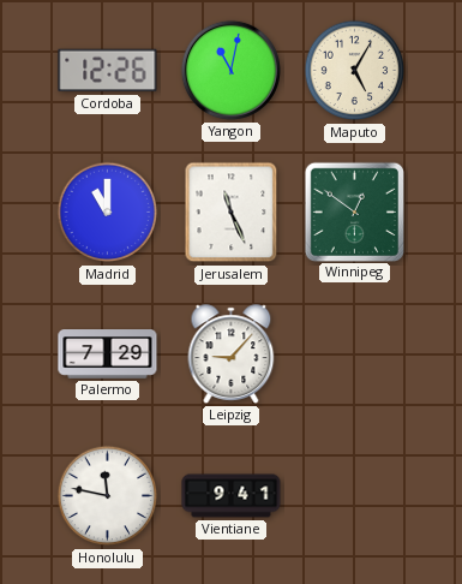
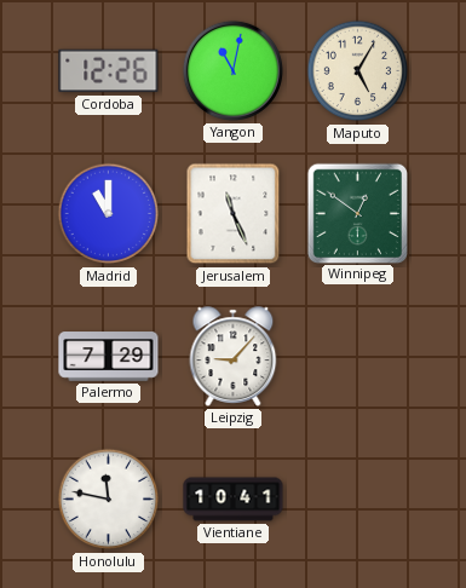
Vientiane: 9:41 -> 10:41
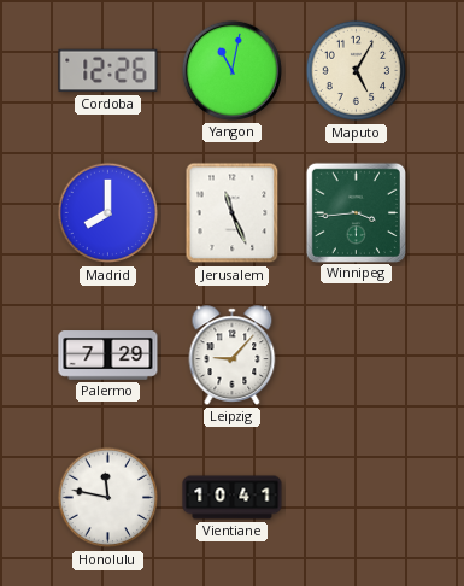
Madrid: 11:00 -> 8:00
Winnipeg: 12:51 -> 3:44
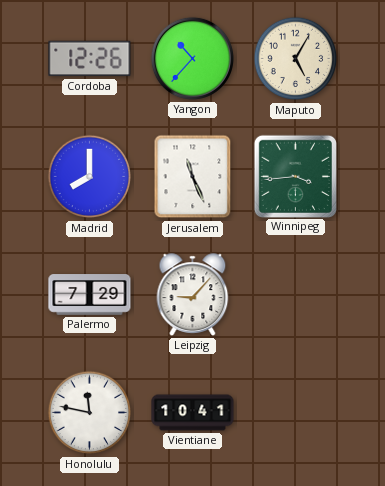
Yangon: 11:02 -> 10:37
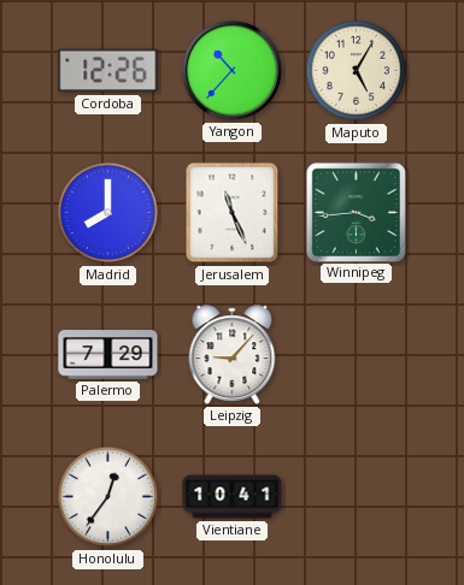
Honolulu: 11:47 -> 12:36
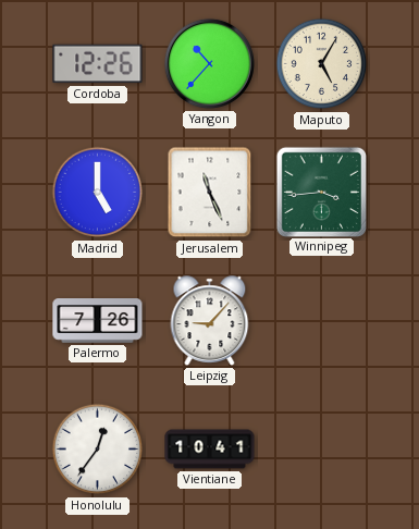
Madrid: 8:00 -> 5:00
Palermo: 7:29 -> 7:26
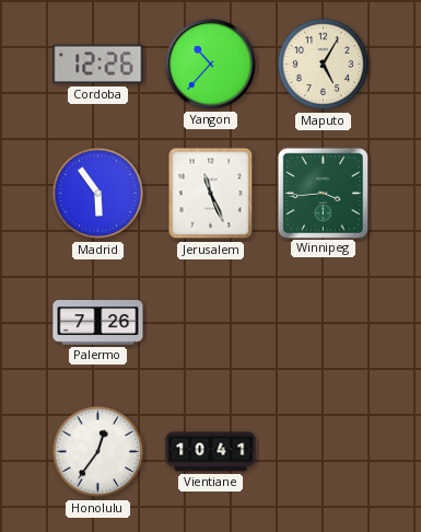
Madrid: 5:00 -> 5:54
Leipzig: 9:07 -> none
